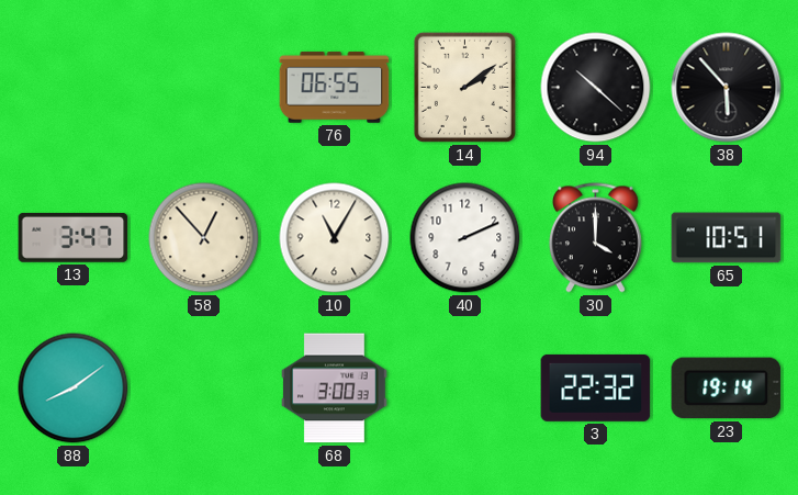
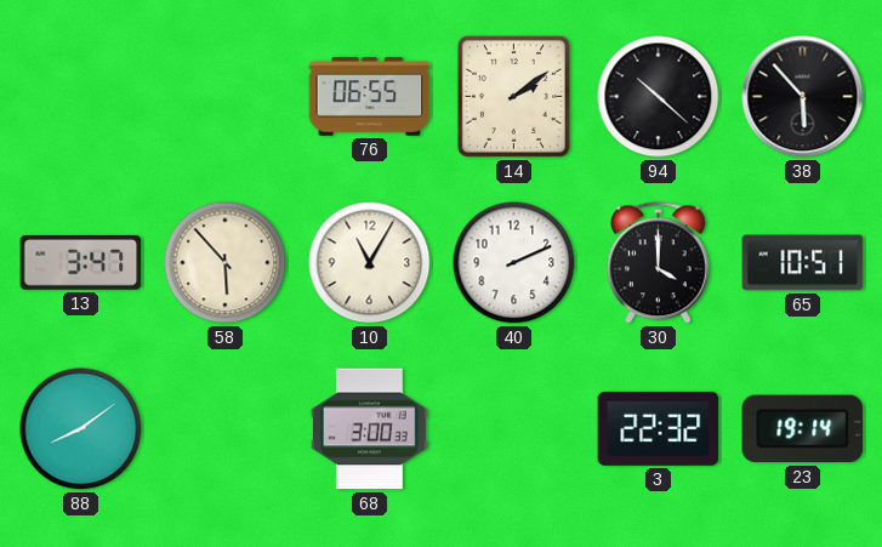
58: 12:53 -> 5:53
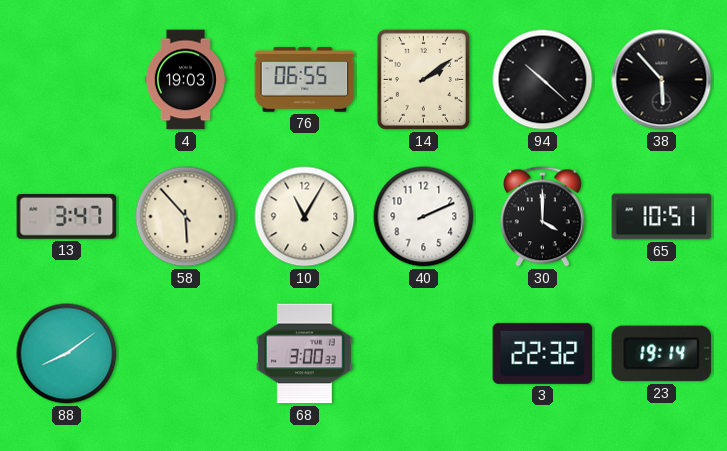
4: none -> 19:03
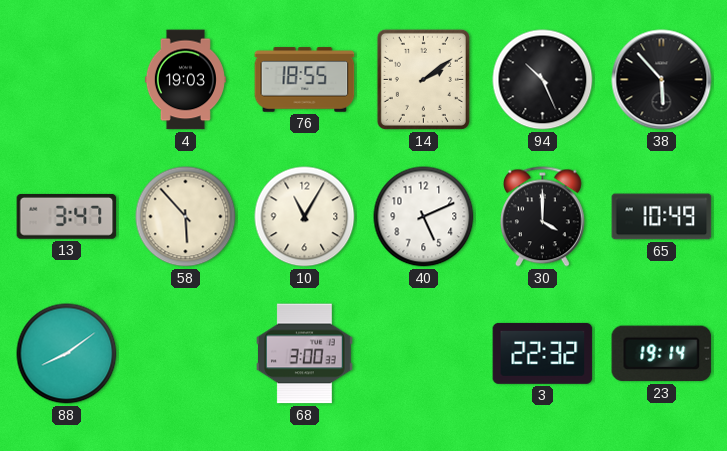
76: 06:55 -> 18:55
94: 10:22 -> 10:26
40: 2:11 -> 5:11
65: 10:51 -> 10:49
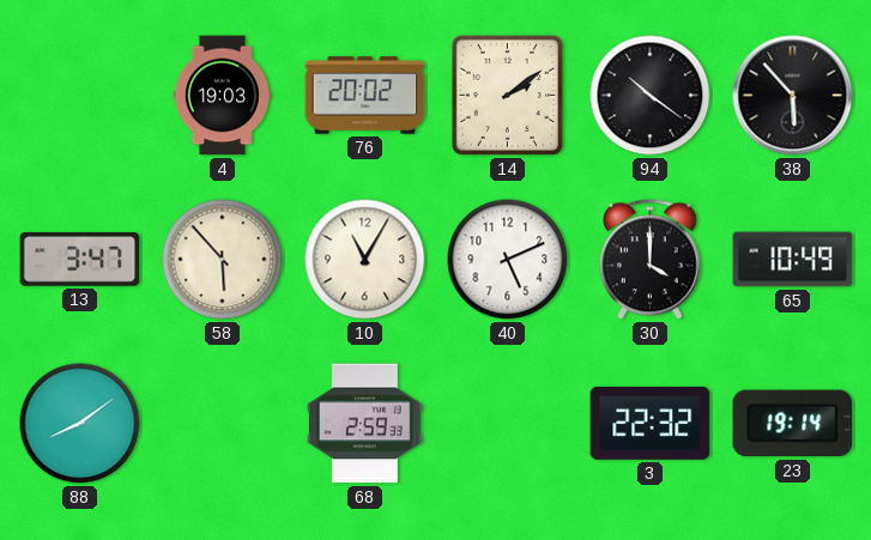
76: 18:55 -> 20:02
94: 10:26 -> 10:21
68: 3:00 -> 2:59
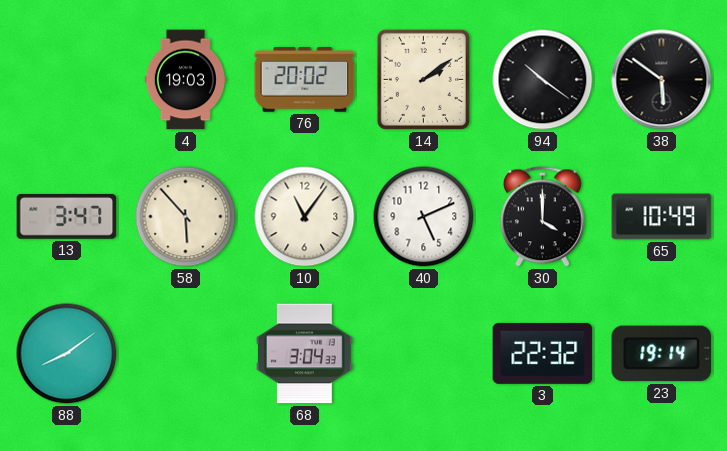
38: 5:53 -> 5:51
10: 11:05 -> 11:06
68: 2:59 -> 3:04
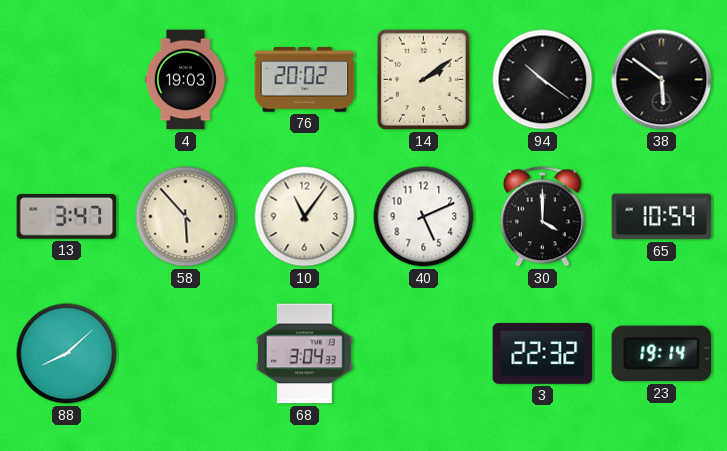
65: 10:49 -> 10:54
88: 8:09 -> 8:08
